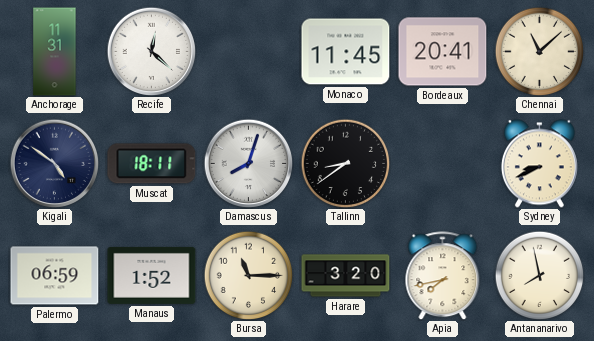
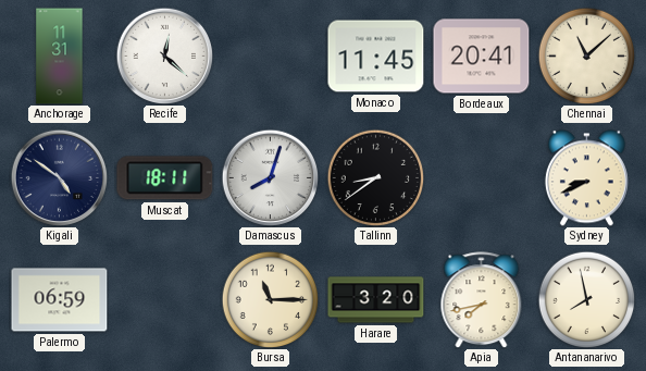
Manaus: 1:52 -> none
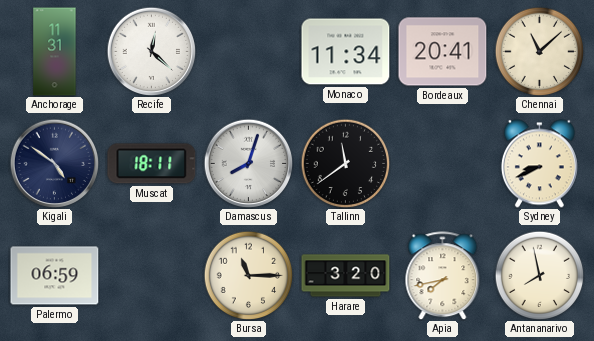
Monaco: 11:45 -> 11:34
Tallinn: 8:39 -> 11:39
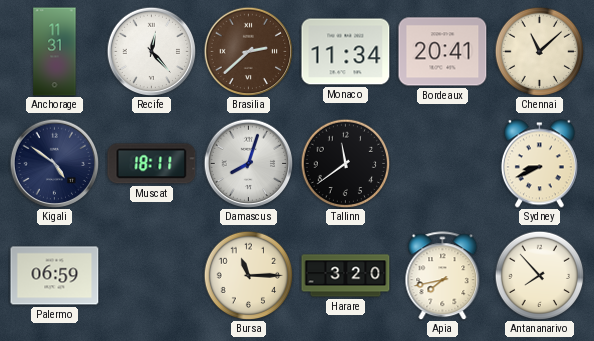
Recife: 12:22 -> 12:23
Brasilia: none -> 2:38
Antananarivo: 7:58 -> 7:53
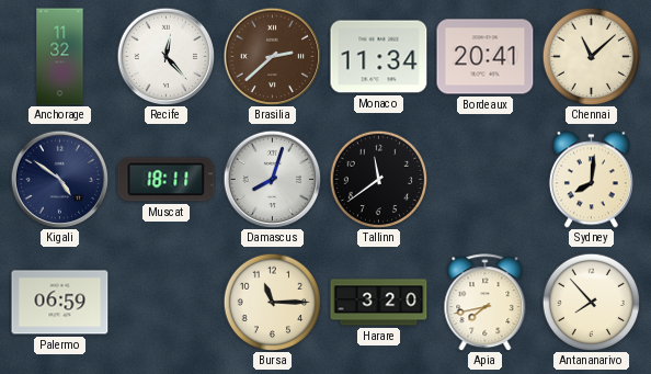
Anchorage: 11:31 -> 11:32
Sydney: 8:41 -> 8:01
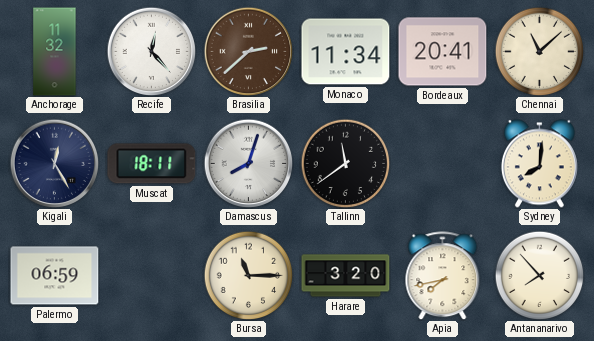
Kigali: 4:51 -> 12:25
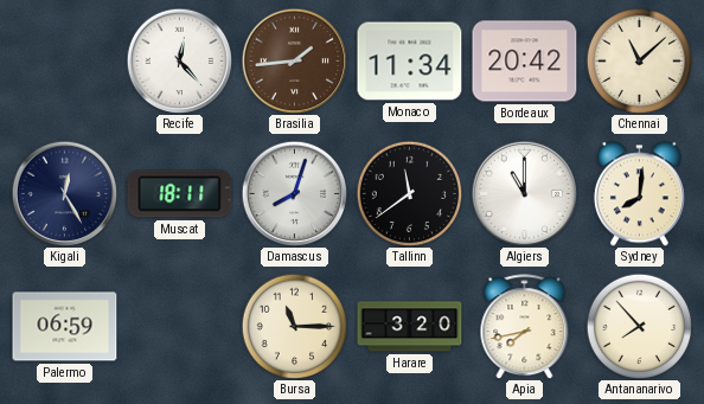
Anchorage: 11:32 -> none
Brasilia: 2:38 -> 1:44
Bordeaux: 20:41 -> 20:42
Algiers: none -> 11:00
